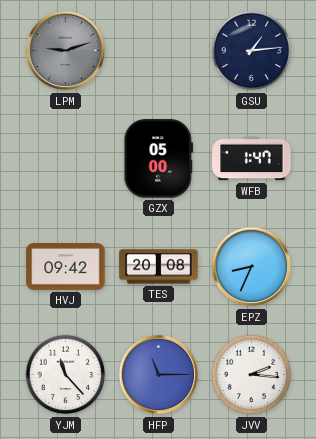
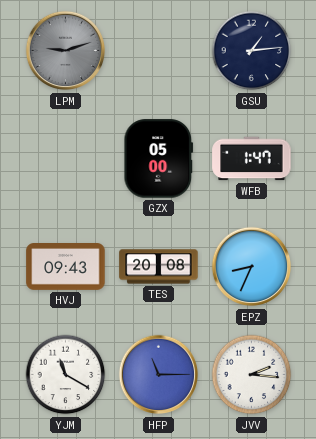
HVJ: 09:42 -> 09:43
YJM: 11:23 -> 11:20
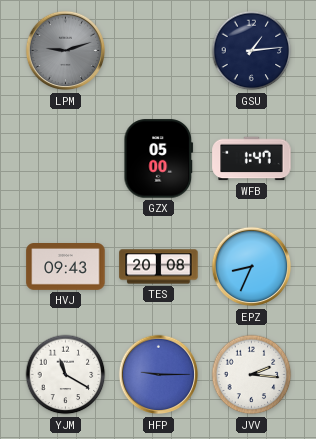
HFP: 11:15 -> 9:15
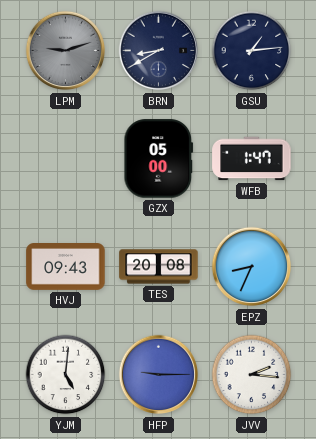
BRN: none -> 8:40
YJM: 11:20 -> 5:01
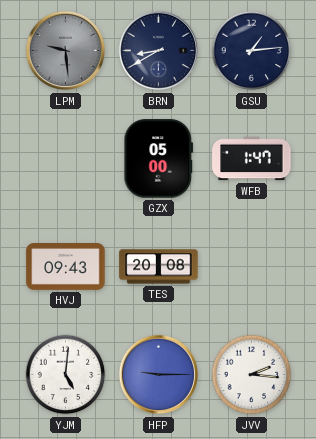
LPM: 9:12 -> 9:29
EPZ: 8:34 -> none
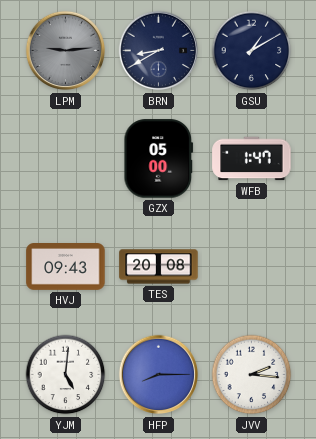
LPM: 9:29 -> 9:14
GSU: 1:14 -> 1:10
HFP: 9:15 -> 8:15
